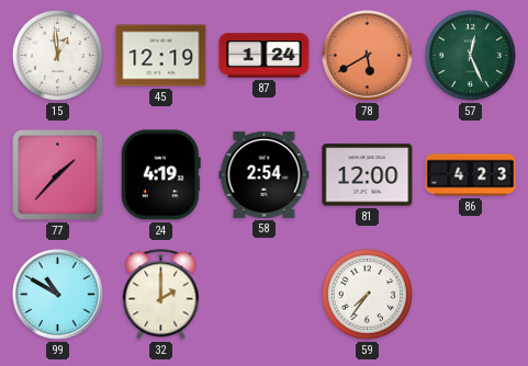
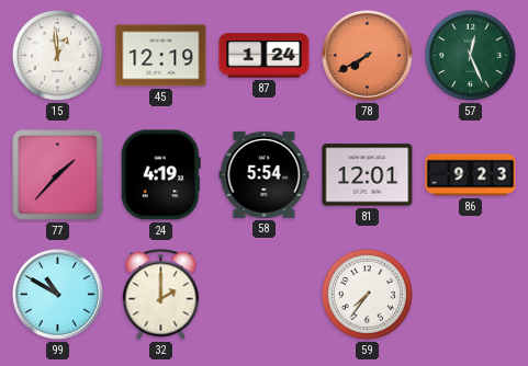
78: 5:40 -> 7:40
58: 2:54 -> 5:54
81: 12:00 -> 12:01
86: 4:23 -> 9:23
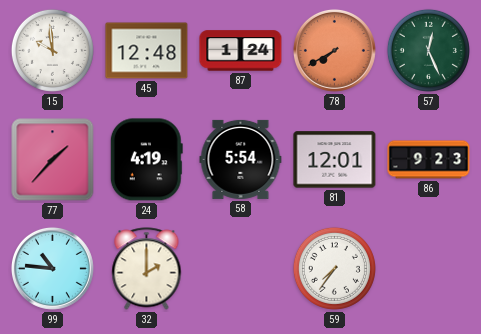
15: 12:59 -> 9:59
45: 12:19 -> 12:48
99: 10:50 -> 10:46
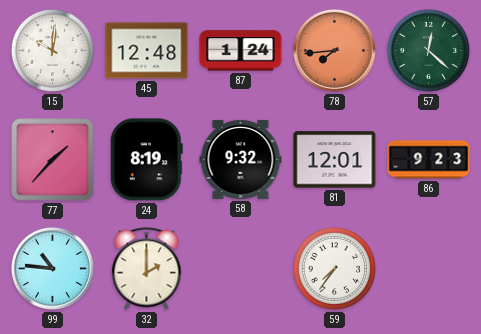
15: 9:59 -> 10:01
78: 7:40 -> 7:44
57: 12:26 -> 12:22
24: 4:19 -> 8:19
58: 5:54 -> 9:32
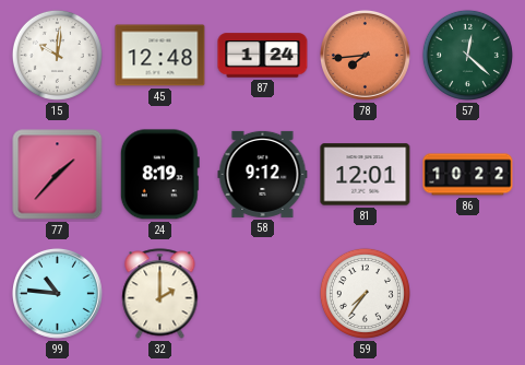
58: 9:32 -> 9:12
86: 9:23 -> 10:22
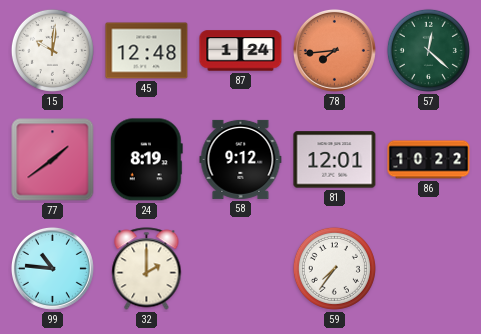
77: 1:37 -> 1:39
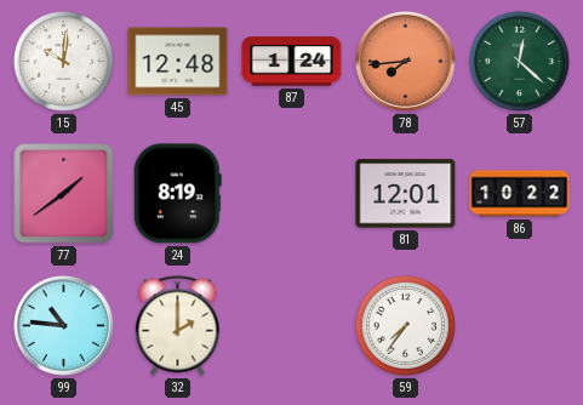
58: 9:12 -> none
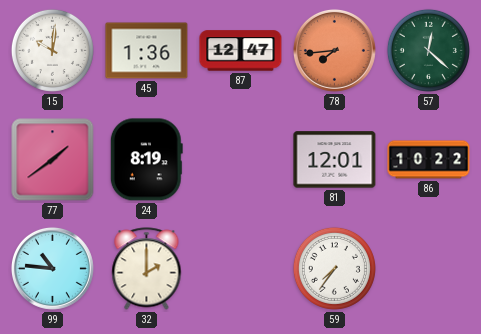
45: 12:48 -> 1:36
87: 1:24 -> 12:47
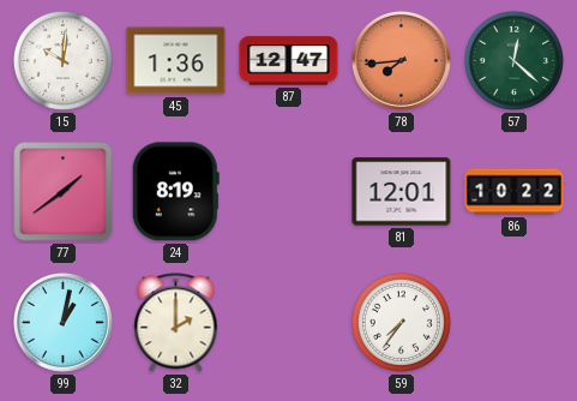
99: 10:46 -> 1:02
